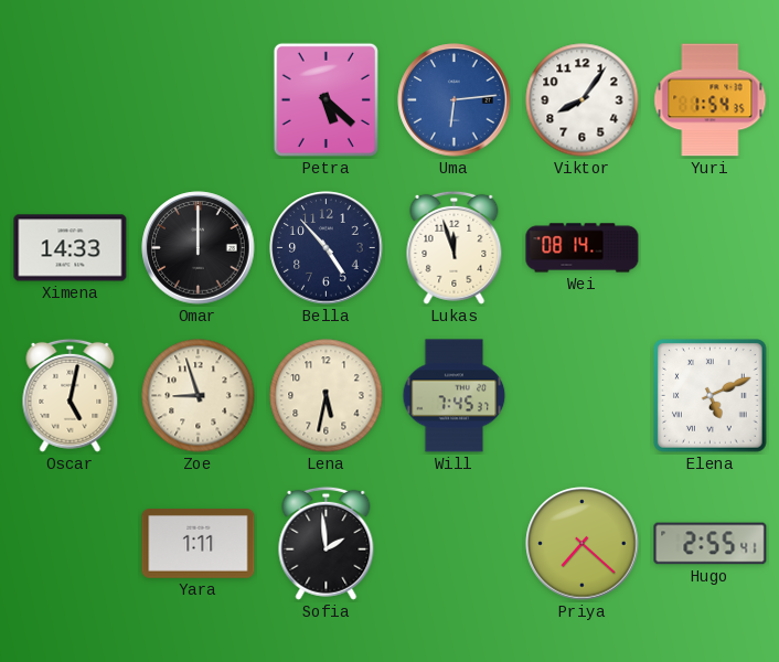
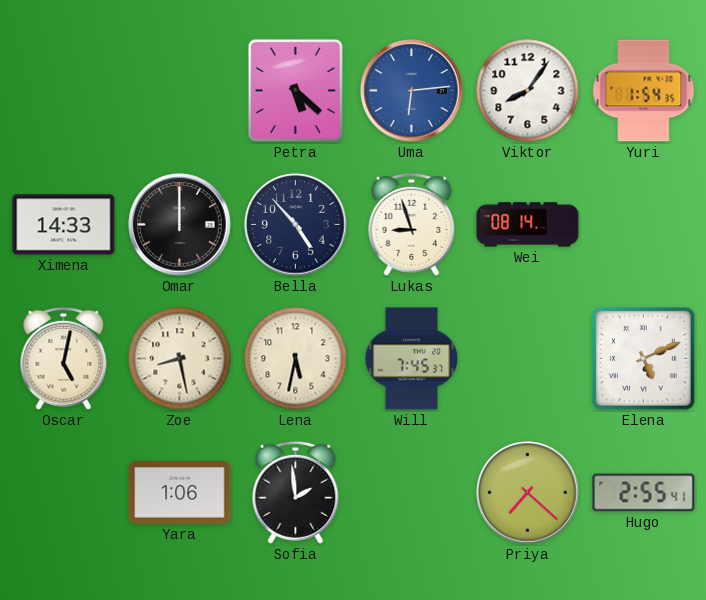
Lukas: 11:57 -> 8:57
Zoe: 8:57 -> 8:28
Yara: 1:11 -> 1:06
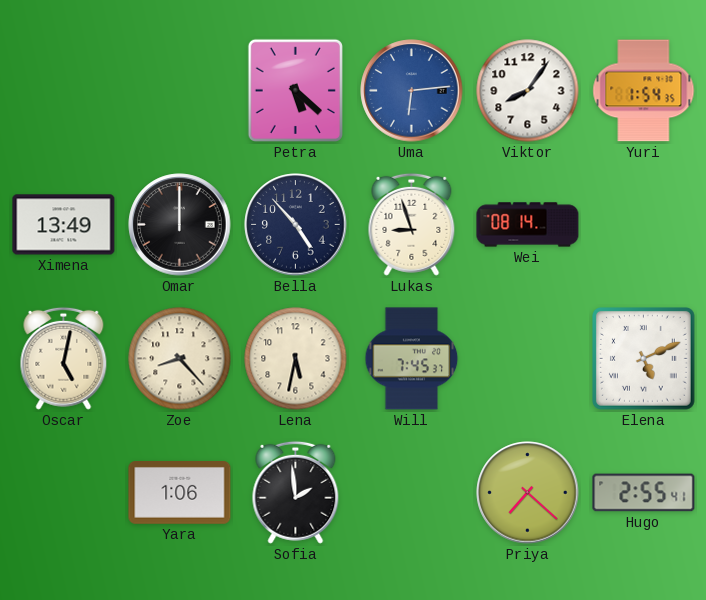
Ximena: 14:33 -> 13:49
Zoe: 8:28 -> 8:23
